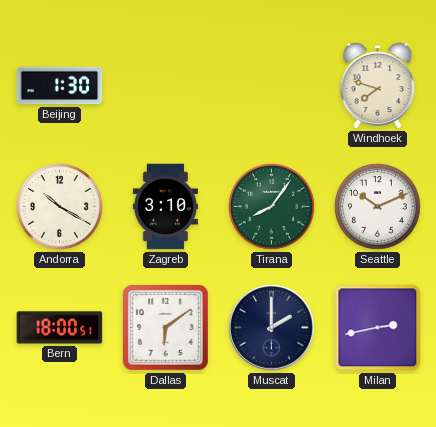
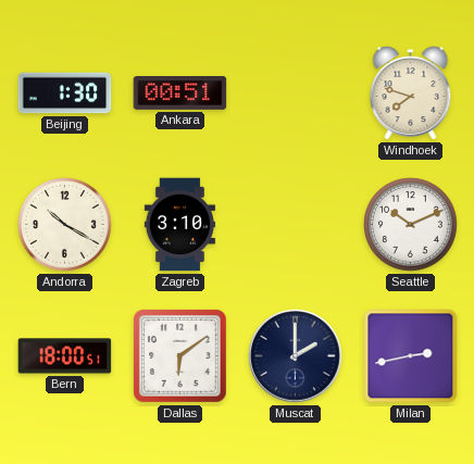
Ankara: none -> 00:51
Tirana: 8:06 -> none
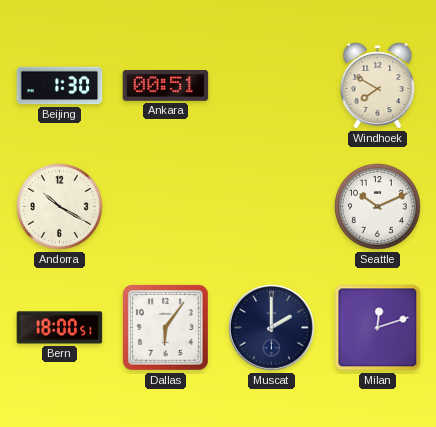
Windhoek: 7:48 -> 7:50
Zagreb: 3:10 -> none
Dallas: 6:09 -> 6:06
Milan: 2:43 -> 12:12
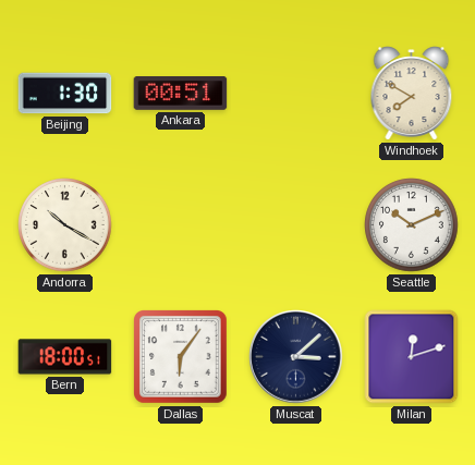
Muscat: 2:00 -> 3:08
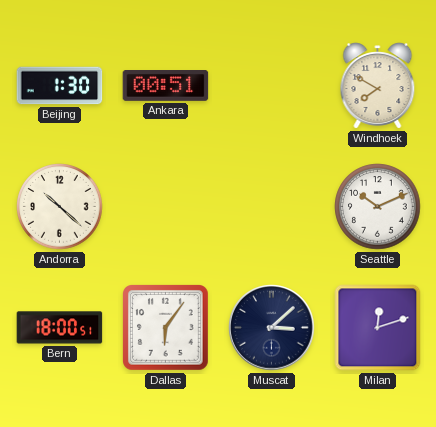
Andorra: 10:20 -> 10:22
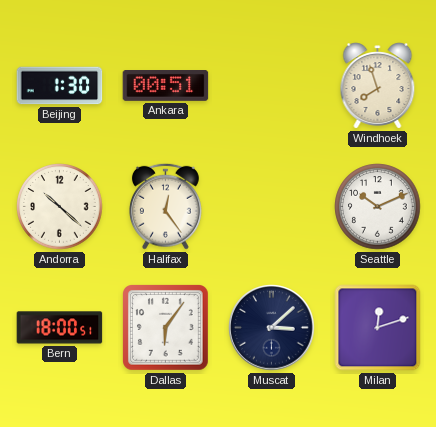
Windhoek: 7:50 -> 7:57
Halifax: none -> 12:24
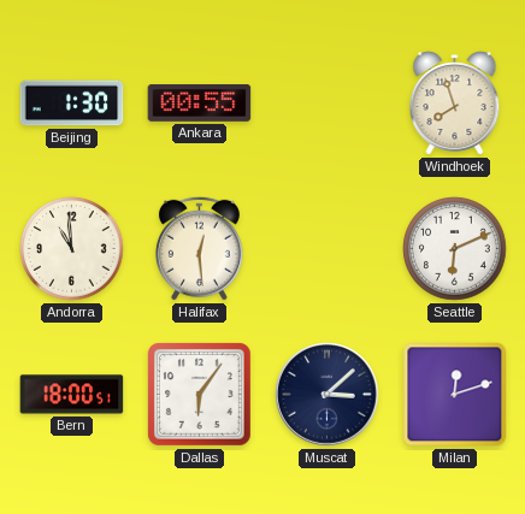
Ankara: 00:51 -> 00:55
Andorra: 10:22 -> 10:59
Halifax: 12:24 -> 12:29
Seattle: 10:11 -> 6:11
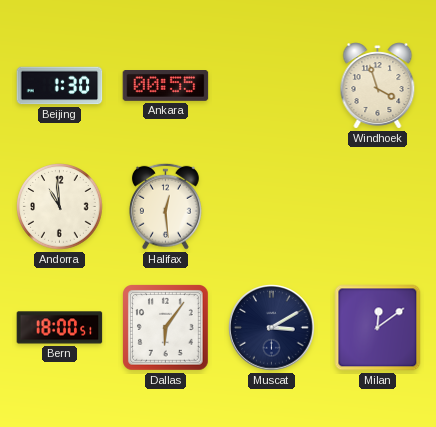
Windhoek: 7:57 -> 3:57
Seattle: 6:11 -> none
Muscat: 3:08 -> 3:10
Milan: 12:12 -> 12:09
